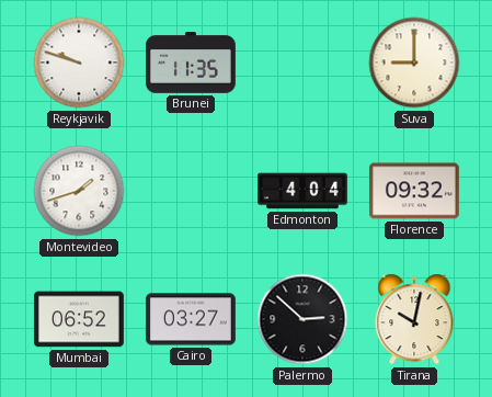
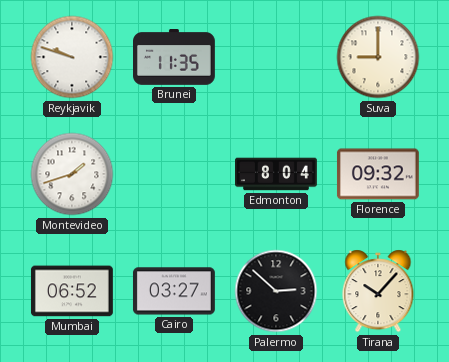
Edmonton: 4:04 -> 8:04
Tirana: 10:02 -> 10:07
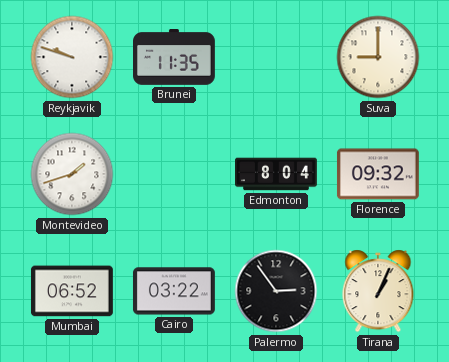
Cairo: 03:27 -> 03:22
Palermo: 2:52 -> 2:54
Tirana: 10:07 -> 1:04
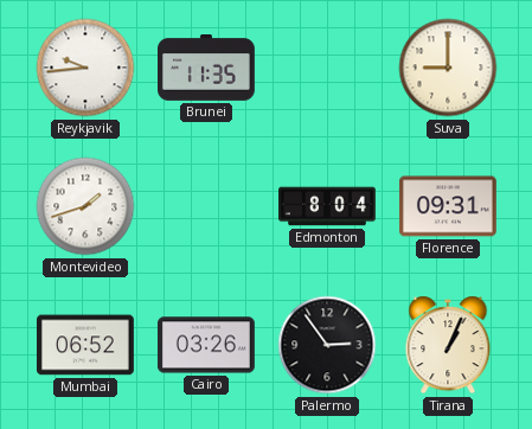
Reykjavik: 9:48 -> 9:44
Florence: 09:32 -> 09:31
Cairo: 03:22 -> 03:26
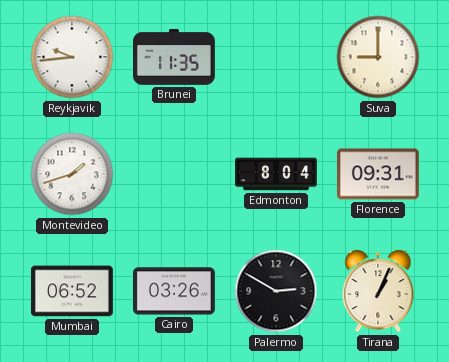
Palermo: 2:54 -> 2:50
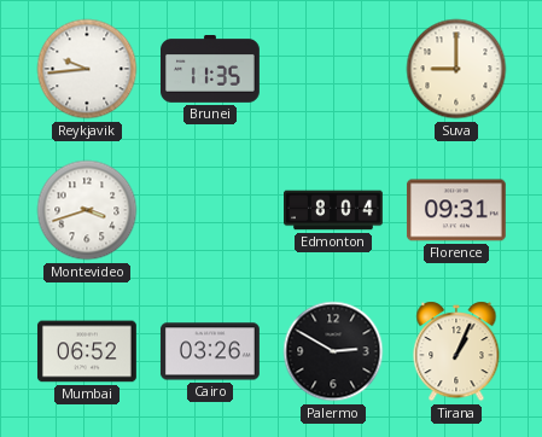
Montevideo: 1:42 -> 3:42
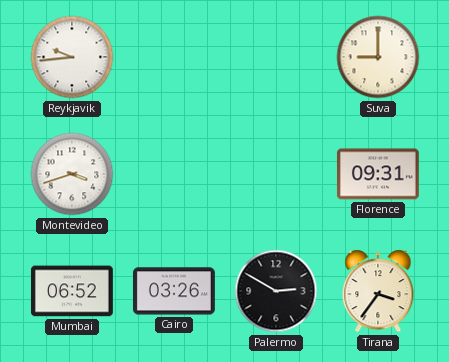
Brunei: 11:35 -> none
Edmonton: 8:04 -> none
Tirana: 1:04 -> 3:36
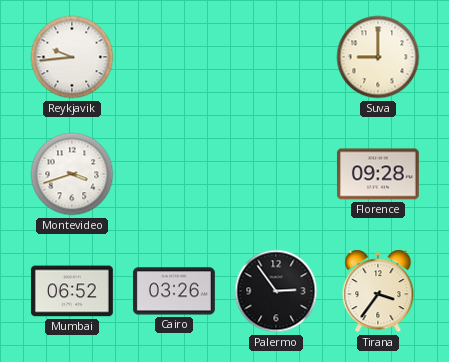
Florence: 09:31 -> 09:28
Palermo: 2:50 -> 2:54
